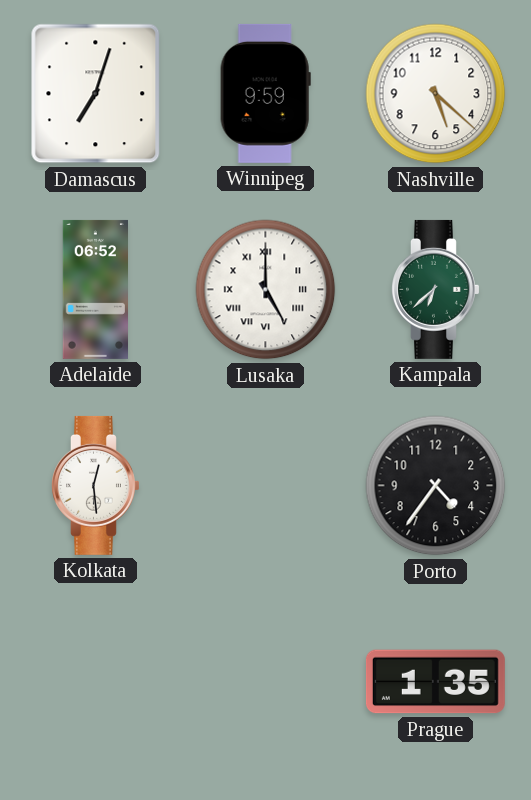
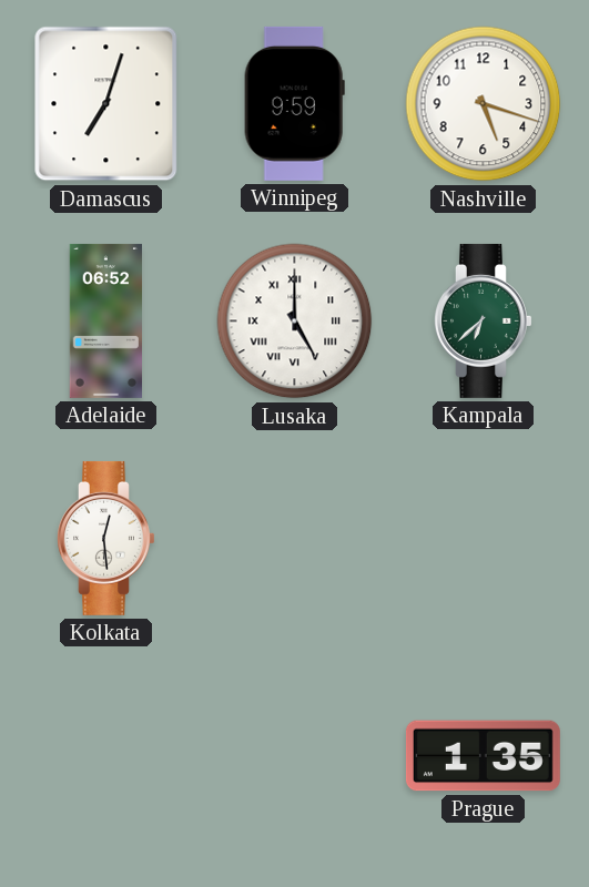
Nashville: 5:22 -> 5:18
Porto: 4:36 -> none
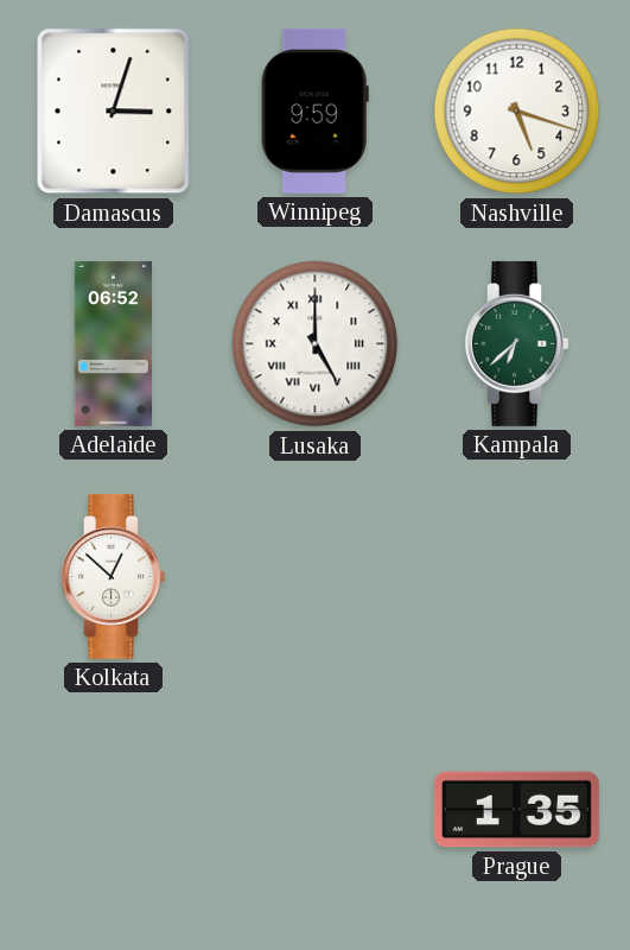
Damascus: 7:03 -> 3:03
Kolkata: 12:29 -> 12:52
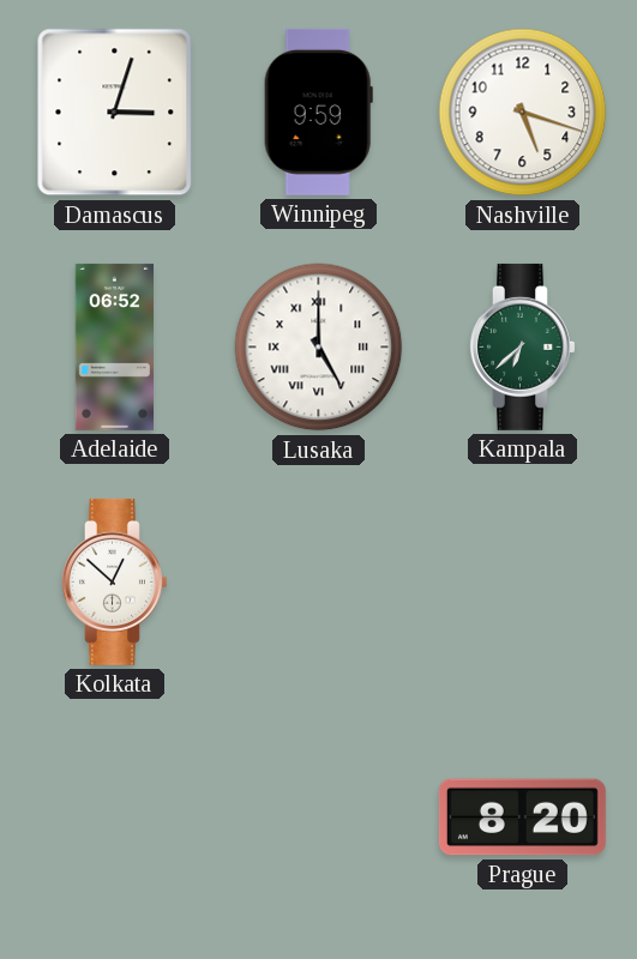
Prague: 1:35 -> 8:20
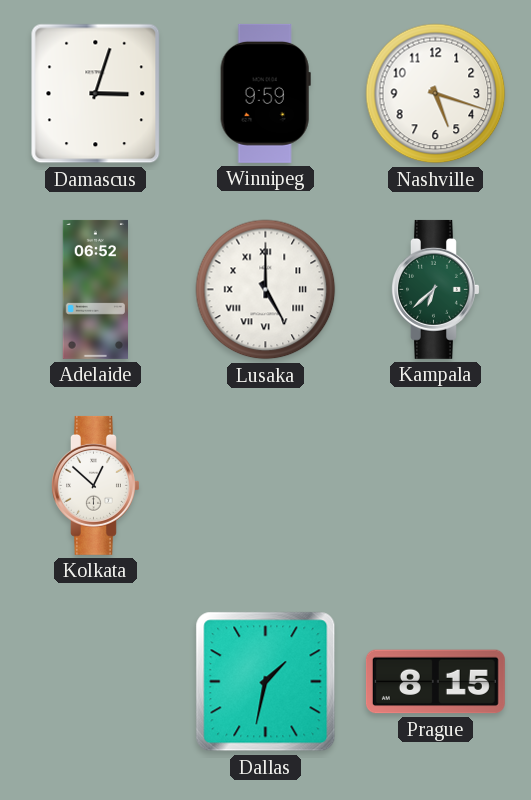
Dallas: none -> 1:32
Prague: 8:20 -> 8:15
